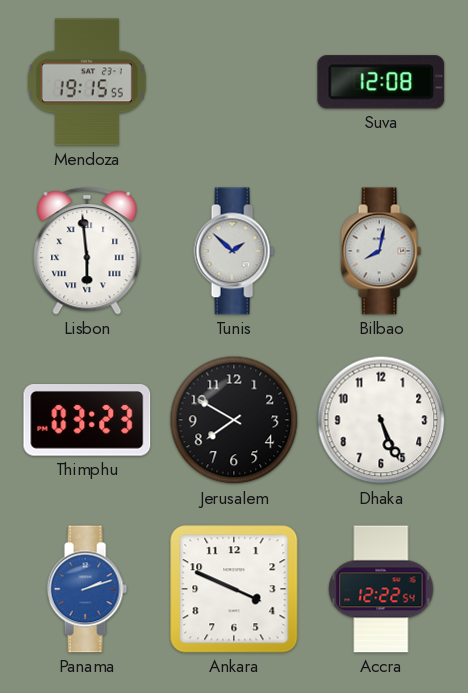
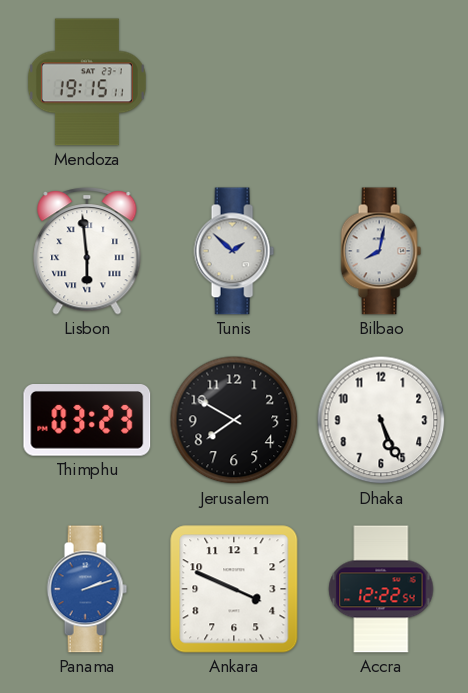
Mendoza: 19:15:55 -> 19:15:11
Suva: 12:08 -> none
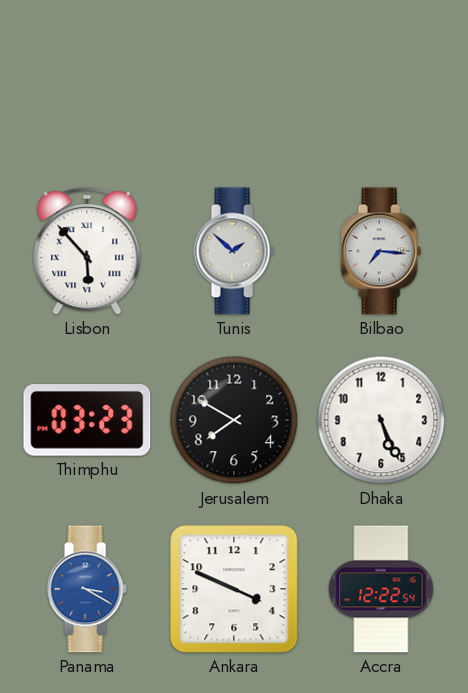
Mendoza: 19:15 -> none
Lisbon: 5:59 -> 5:53
Bilbao: 8:02 -> 7:16
Panama: 2:12 -> 3:20
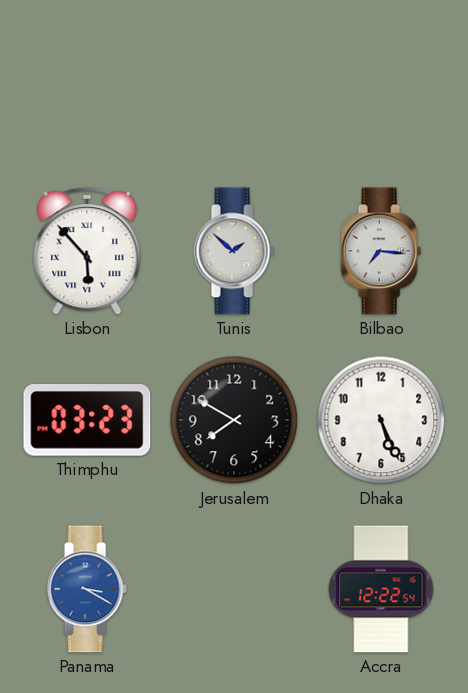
Ankara: 3:49 -> none
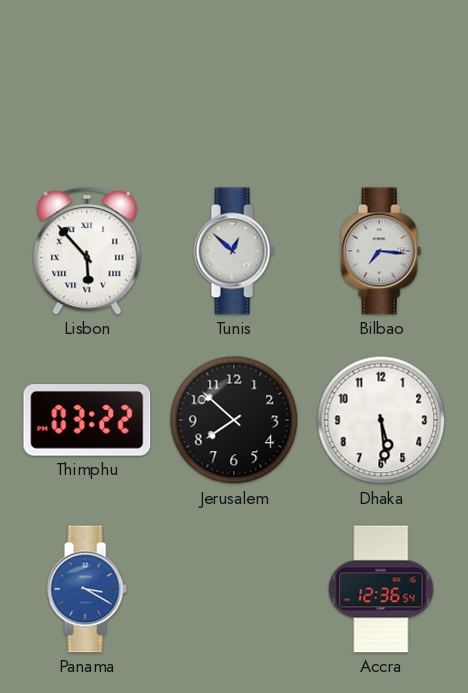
Tunis: 1:52 -> 12:52
Thimphu: 03:23 -> 03:22
Jerusalem: 7:50 -> 7:52
Dhaka: 5:26 -> 5:29
Accra: 12:22 -> 12:36
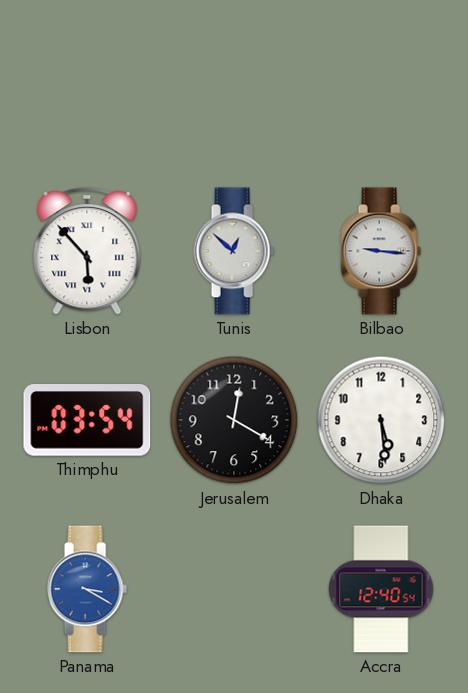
Bilbao: 7:16 -> 9:16
Thimphu: 03:22 -> 03:54
Jerusalem: 7:52 -> 12:20
Accra: 12:36 -> 12:40
